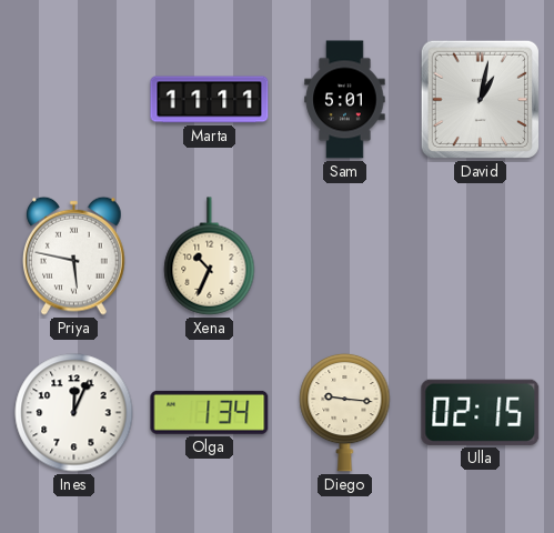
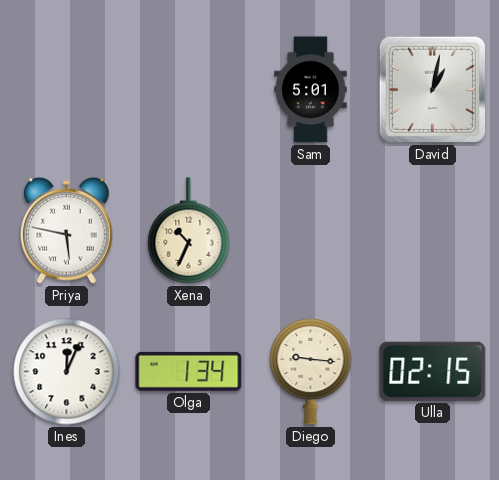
Marta: 11:11 -> none
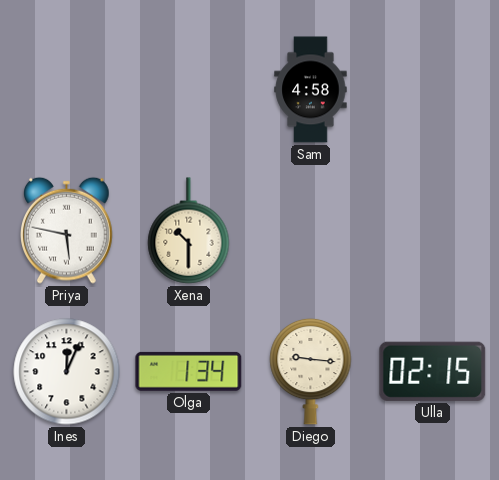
Sam: 5:01 -> 4:58
David: 1:02 -> none
Xena: 10:34 -> 10:30
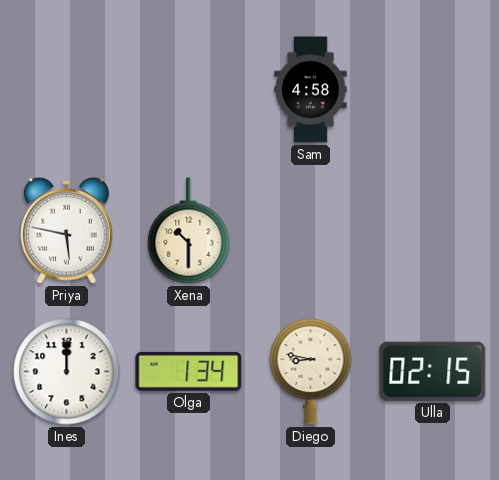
Ines: 12:04 -> 12:00
Diego: 9:16 -> 8:47
